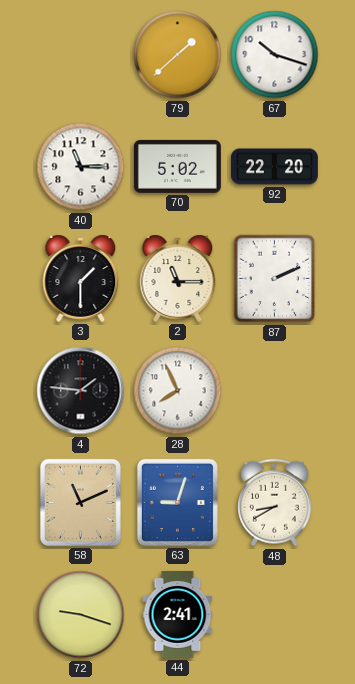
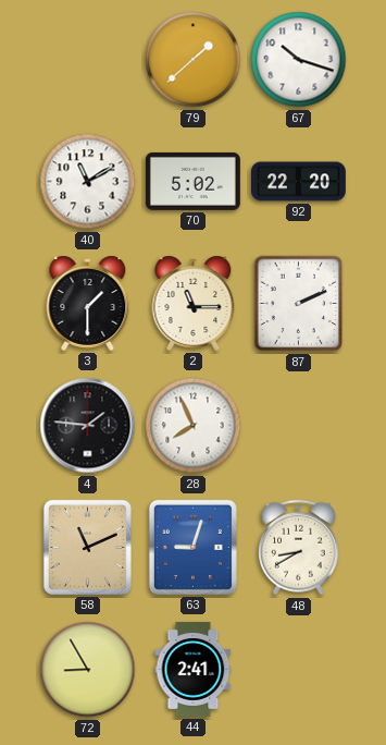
40: 11:15 -> 11:10
72: 9:18 -> 8:55
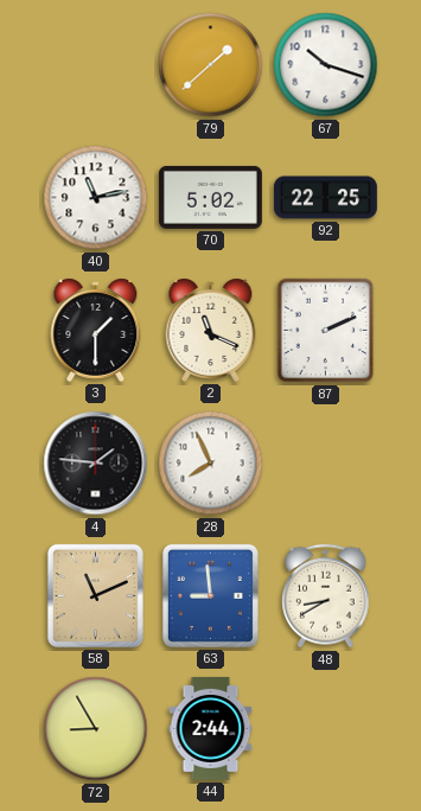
40: 11:10 -> 11:13
92: 22:20 -> 22:25
2: 11:15 -> 11:19
63: 9:03 -> 8:59
44: 2:41 -> 2:44
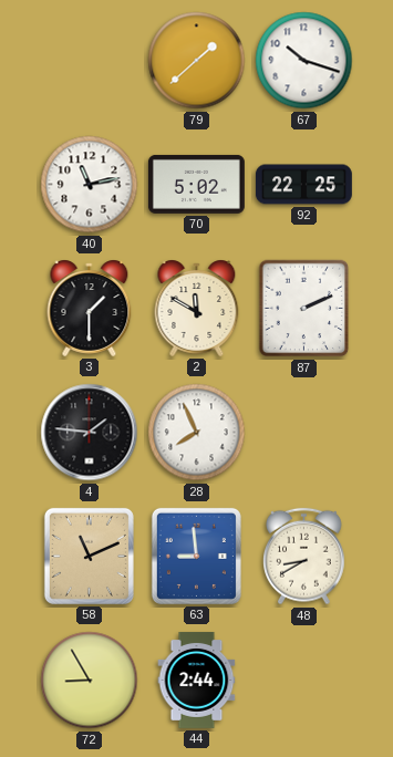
2: 11:19 -> 11:50
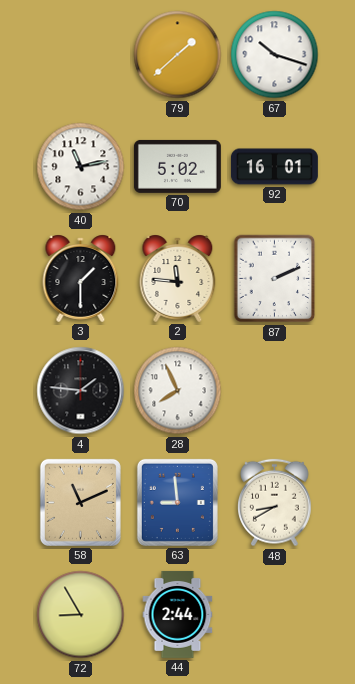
92: 22:25 -> 16:01
2: 11:50 -> 11:46
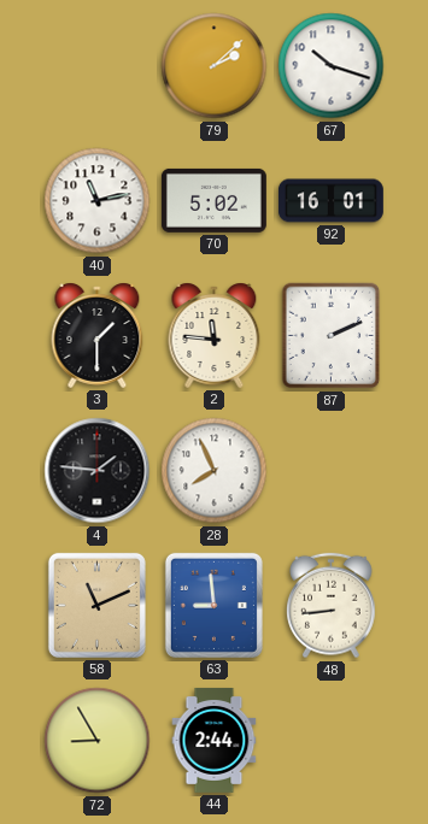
79: 1:38 -> 2:08
48: 8:40 -> 8:44
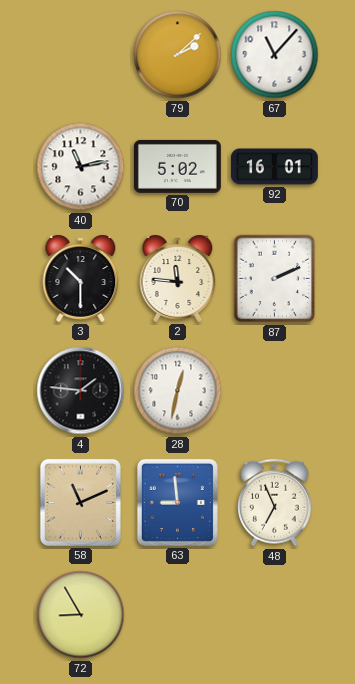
67: 10:18 -> 11:07
3: 1:30 -> 10:30
28: 7:56 -> 12:32
48: 8:44 -> 6:56
44: 2:44 -> none
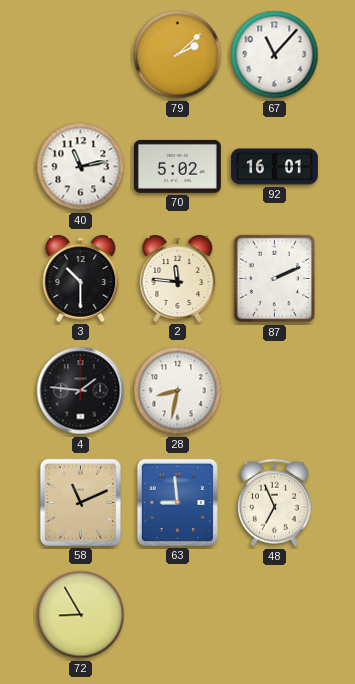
28: 12:32 -> 8:32
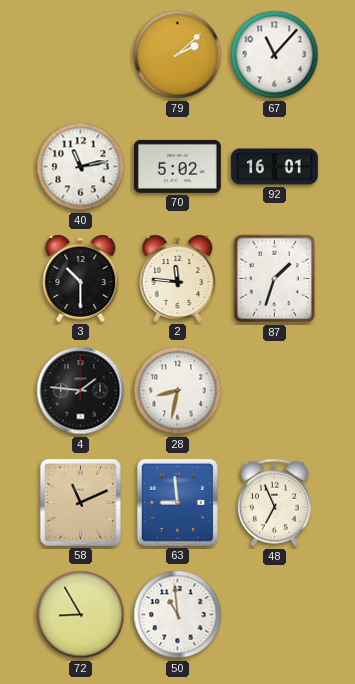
87: 2:11 -> 1:33
50: none -> 10:59
